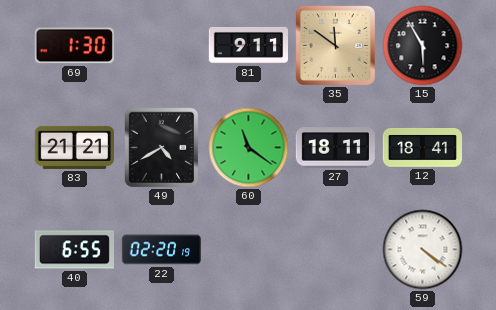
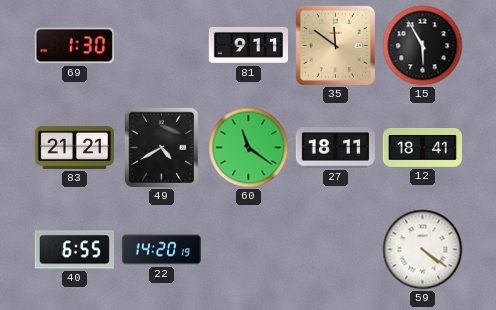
22: 02:20 -> 14:20
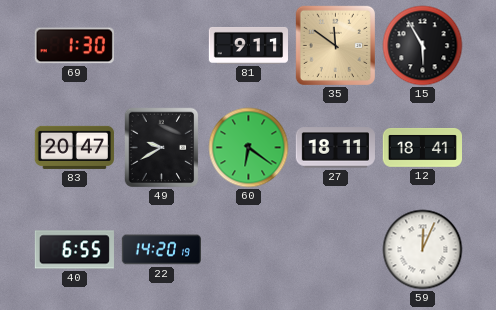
83: 21:21 -> 20:47
49: 4:40 -> 9:40
60: 11:21 -> 6:21
59: 4:21 -> 12:04
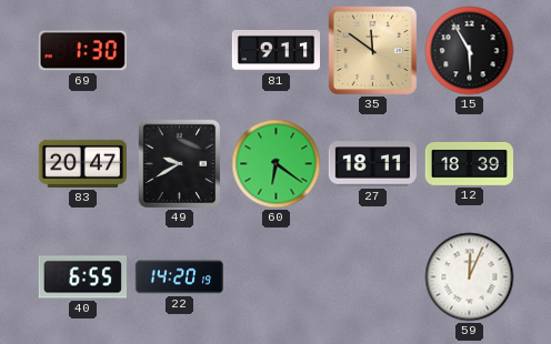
12: 18:41 -> 18:39
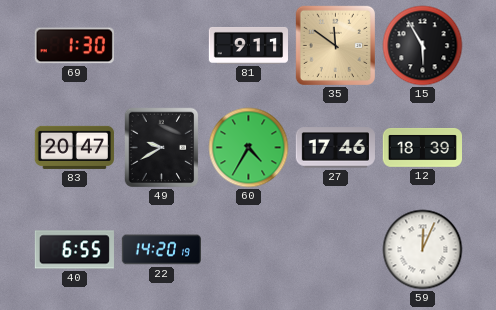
60: 6:21 -> 4:35
27: 18:11 -> 17:46
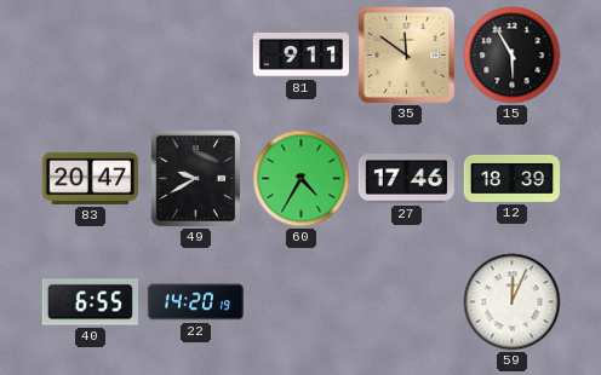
69: 1:30 -> none
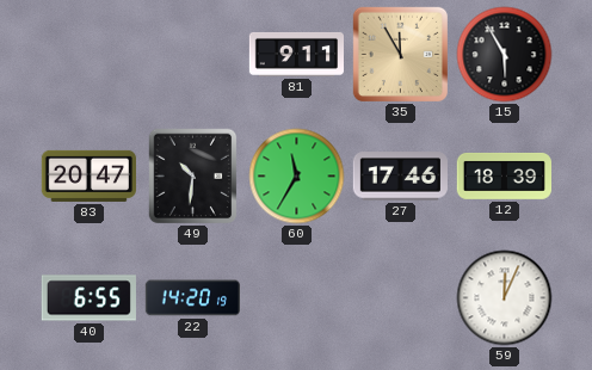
35: 11:51 -> 11:55
49: 9:40 -> 10:31
60: 4:35 -> 11:35
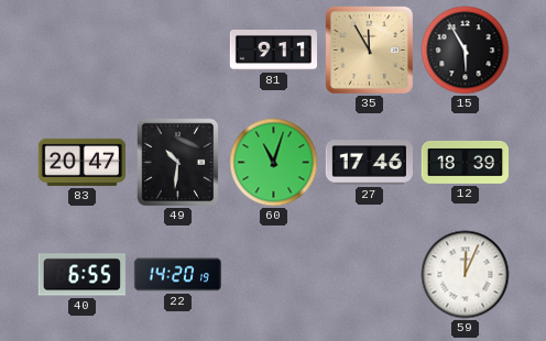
60: 11:35 -> 11:03
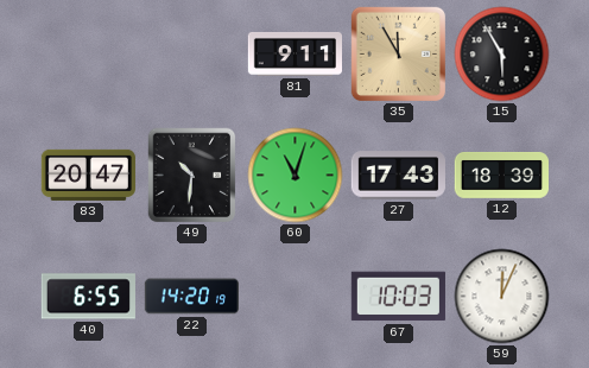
27: 17:46 -> 17:43
67: none -> 10:03
